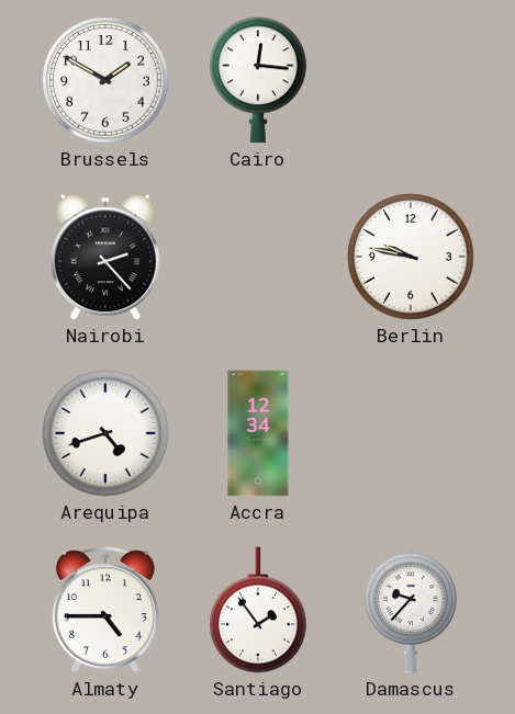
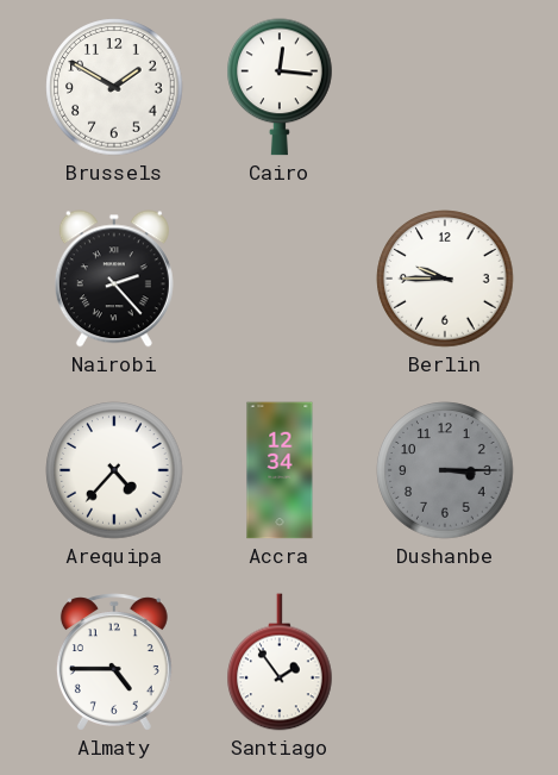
Berlin: 9:47 -> 9:45
Arequipa: 4:42 -> 4:37
Dushanbe: none -> 3:15
Damascus: 9:37 -> none
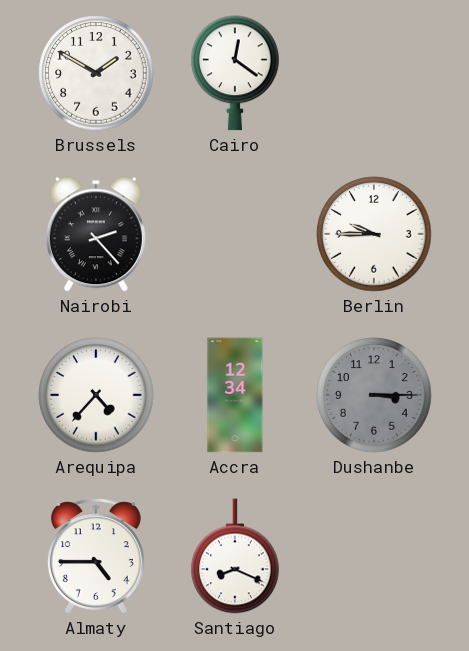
Cairo: 12:16 -> 12:21
Santiago: 1:54 -> 8:19
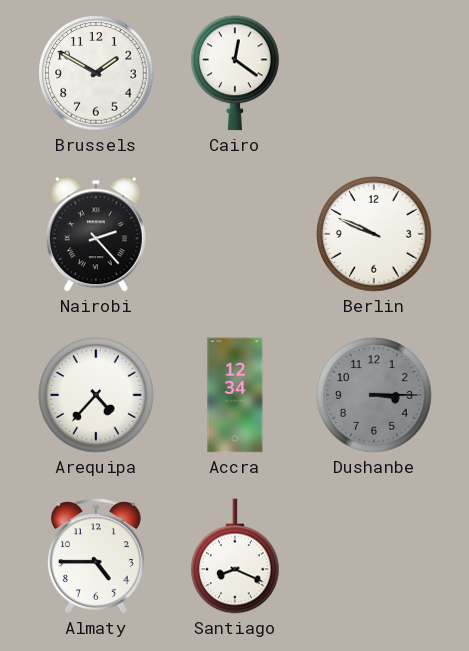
Berlin: 9:45 -> 9:49
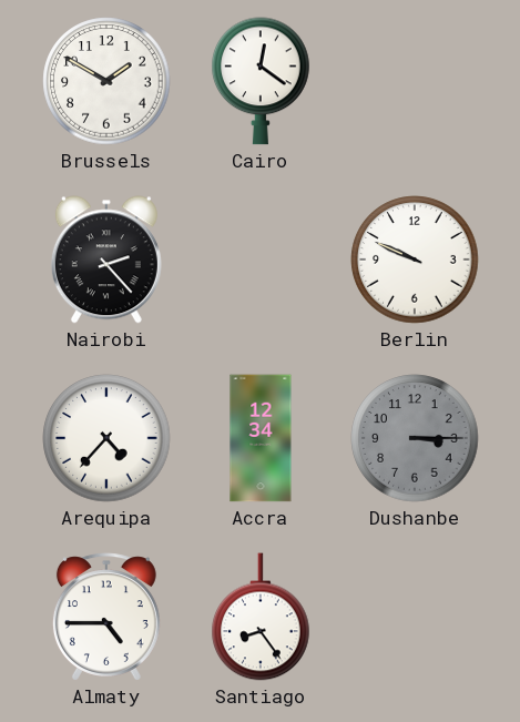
Santiago: 8:19 -> 8:24
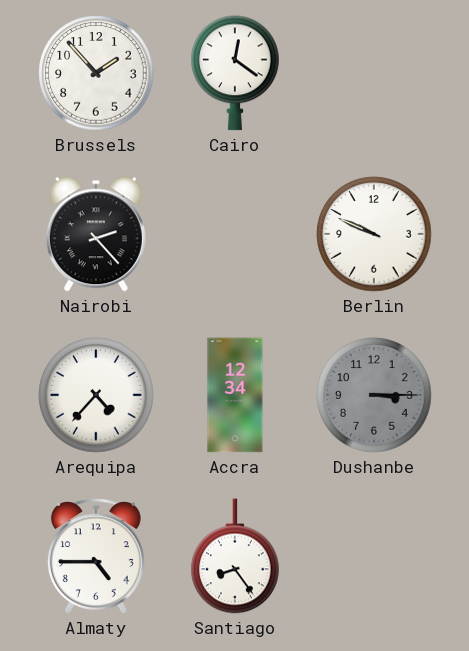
Brussels: 1:50 -> 1:53
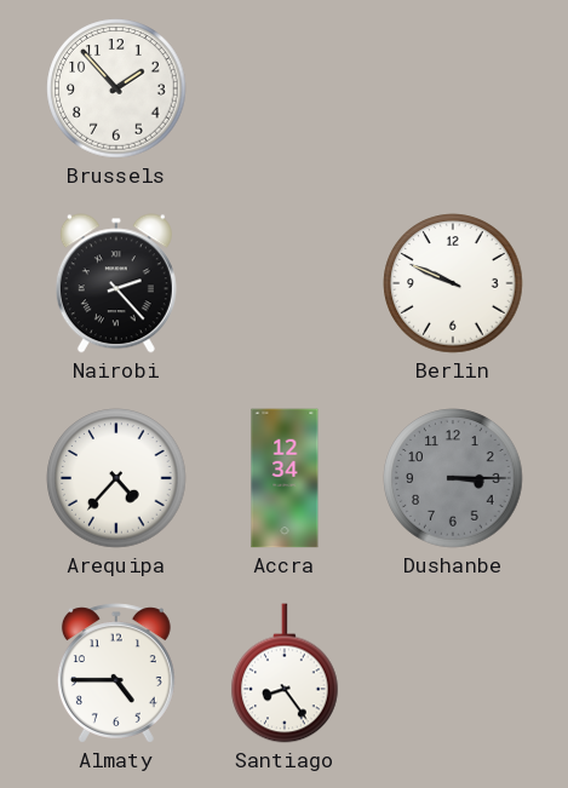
Cairo: 12:21 -> none
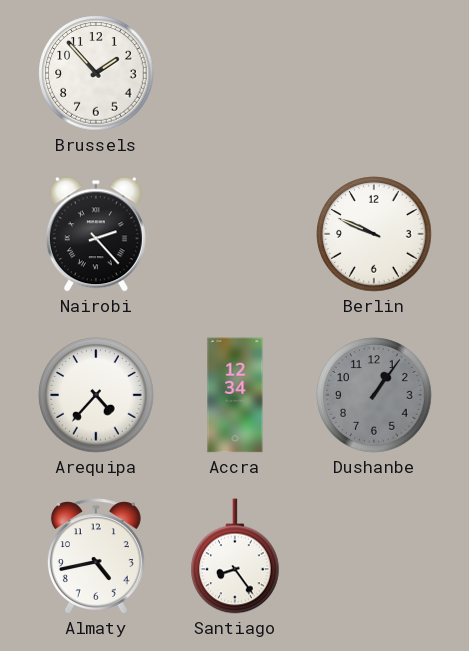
Dushanbe: 3:15 -> 1:06
Almaty: 4:45 -> 4:43
